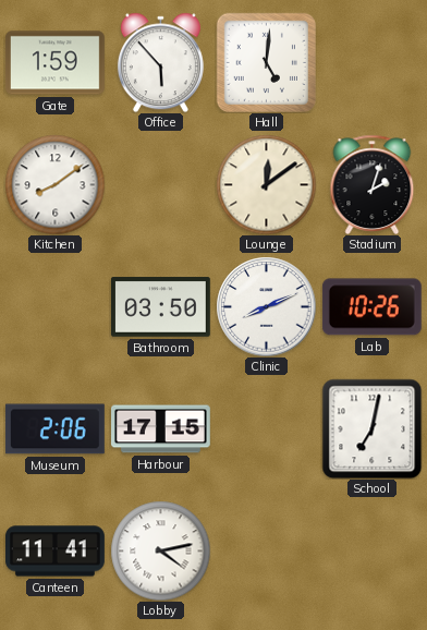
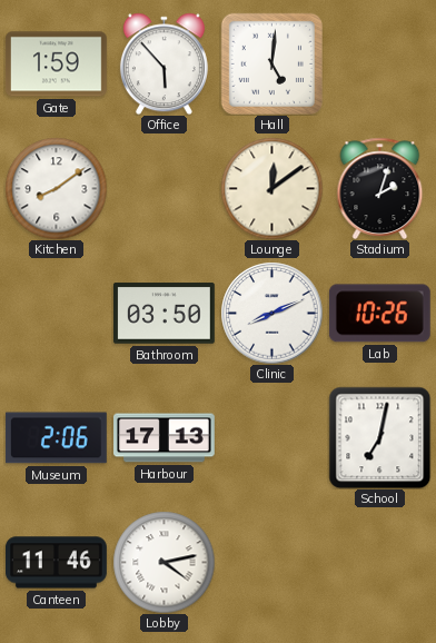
Harbour: 17:15 -> 17:13
Canteen: 11:41 -> 11:46
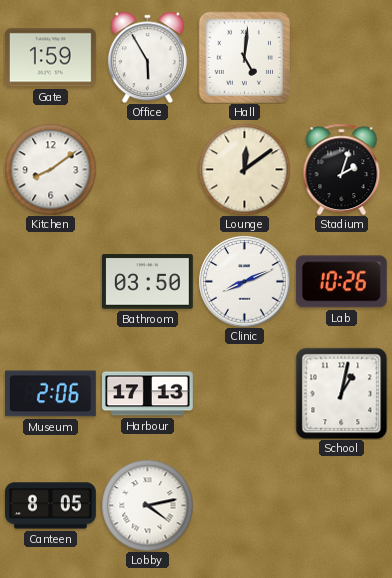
Office: 5:53 -> 5:55
School: 7:02 -> 1:02
Canteen: 11:46 -> 8:05
